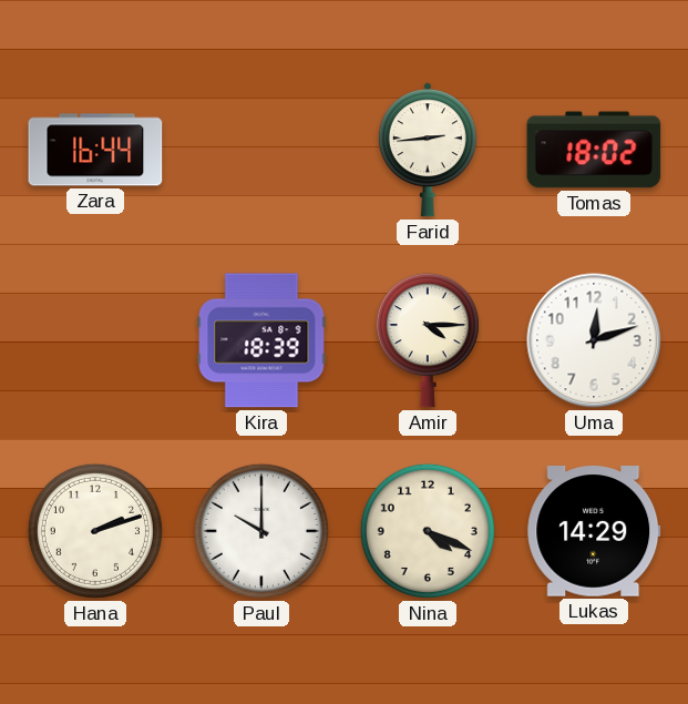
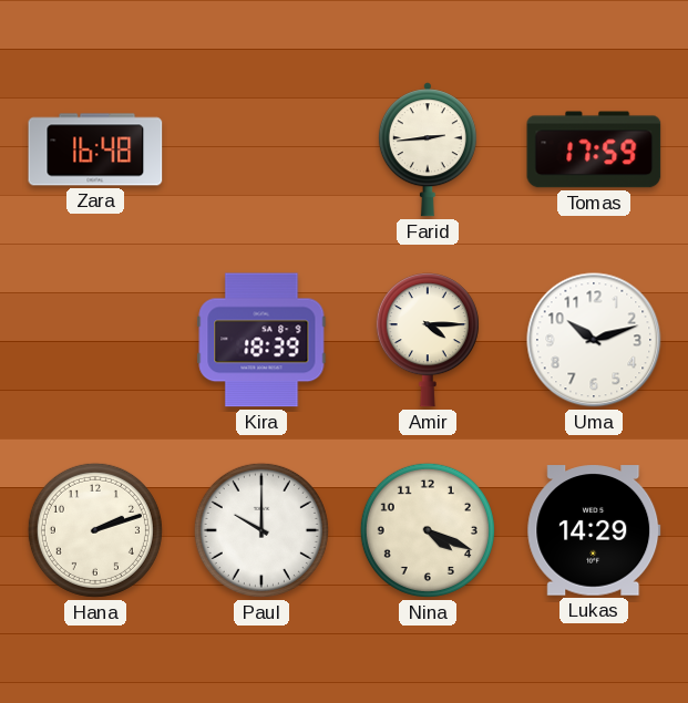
Zara: 16:44 -> 16:48
Tomas: 18:02 -> 17:59
Uma: 12:12 -> 10:12
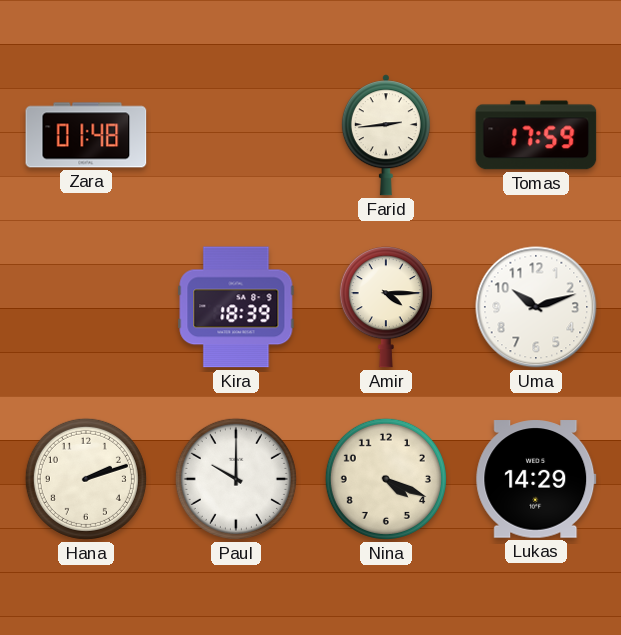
Zara: 16:48 -> 01:48
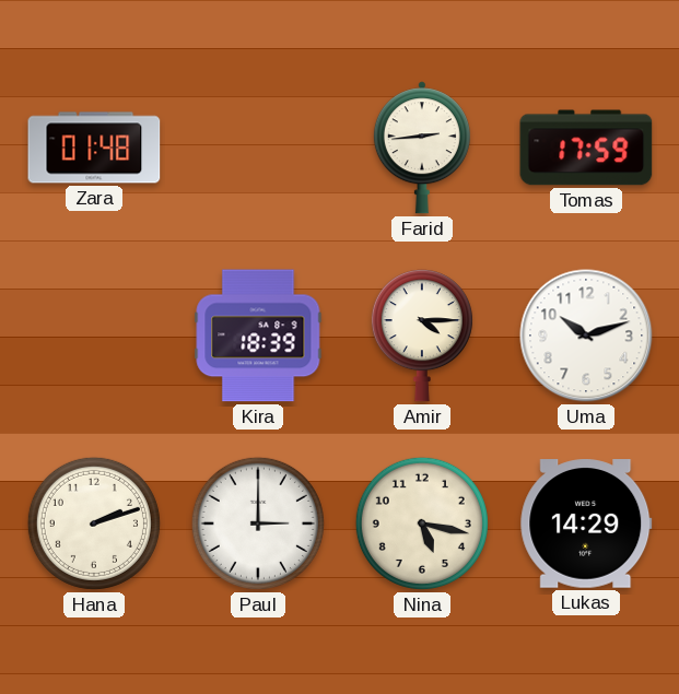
Paul: 10:00 -> 3:00
Nina: 4:19 -> 5:17
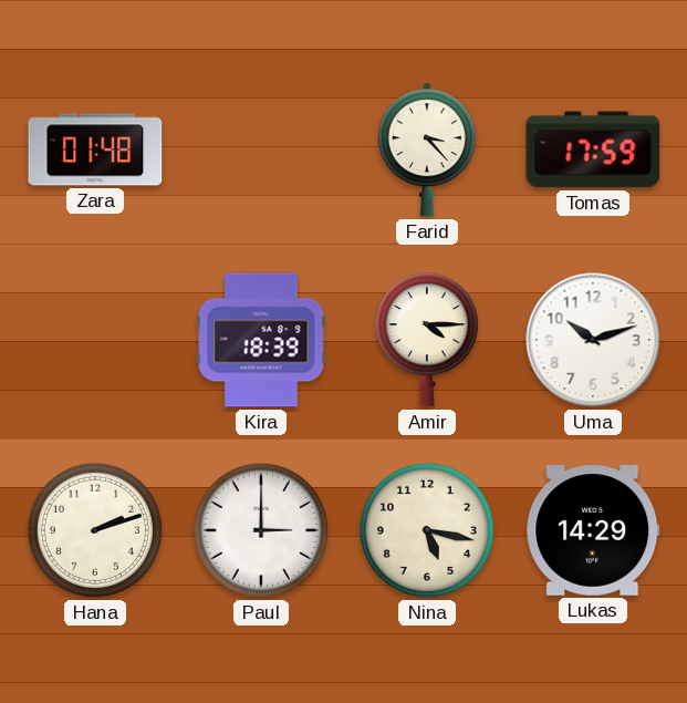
Farid: 2:44 -> 3:23
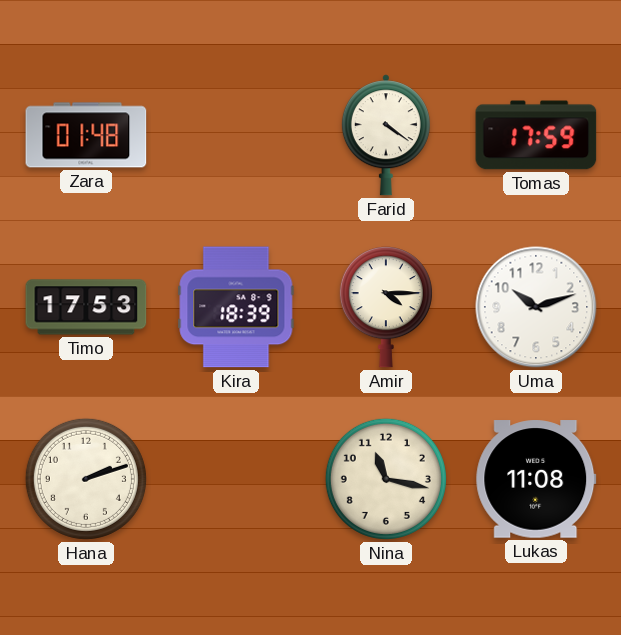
Farid: 3:23 -> 4:21
Timo: none -> 17:53
Paul: 3:00 -> none
Nina: 5:17 -> 11:17
Lukas: 14:29 -> 11:08
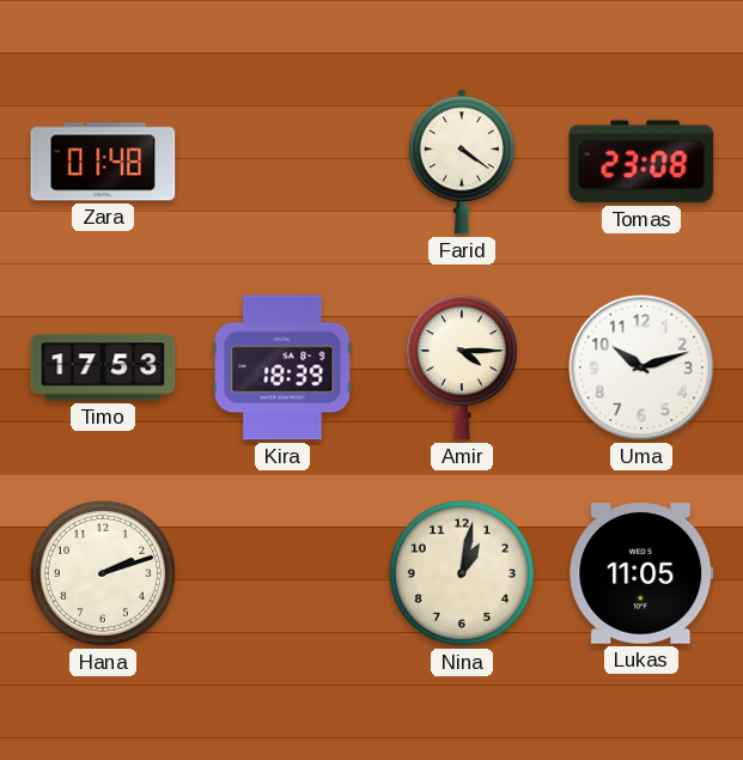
Tomas: 17:59 -> 23:08
Nina: 11:17 -> 1:02
Lukas: 11:08 -> 11:05
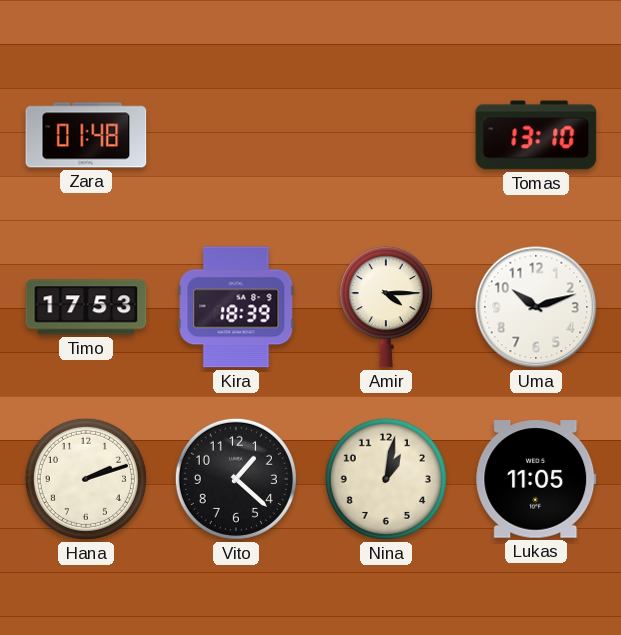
Farid: 4:21 -> none
Tomas: 23:08 -> 13:10
Vito: none -> 1:22
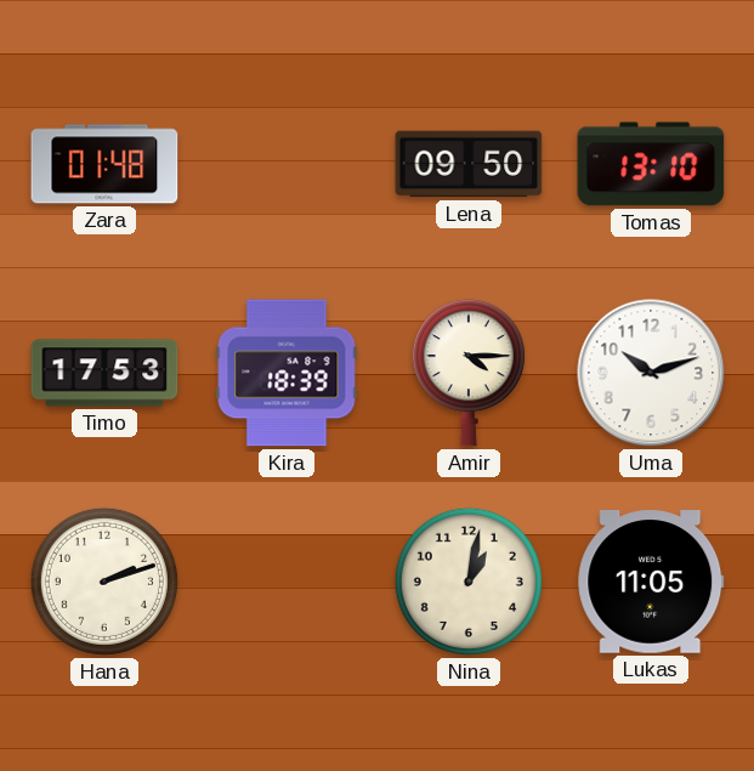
Lena: none -> 09:50
Vito: 1:22 -> none
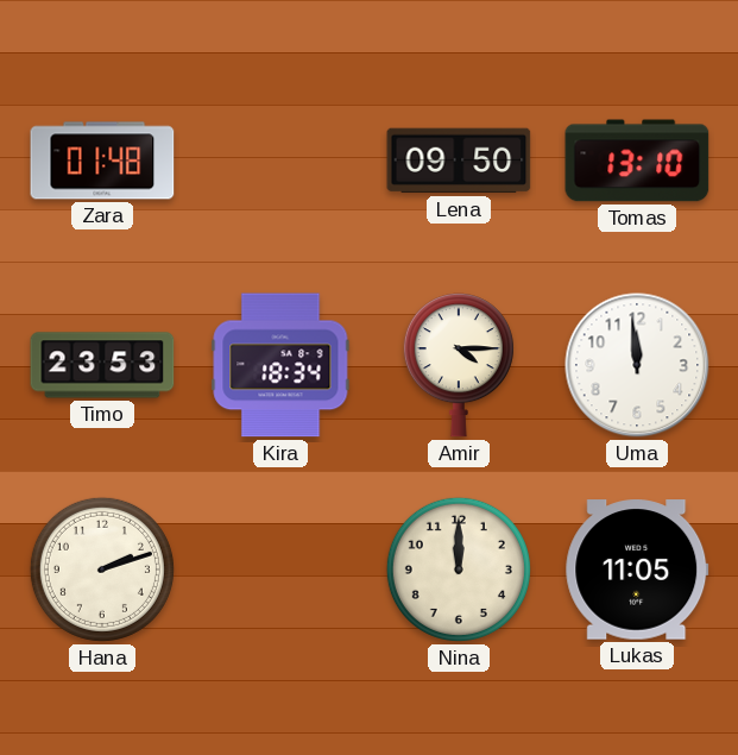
Timo: 17:53 -> 23:53
Kira: 18:39 -> 18:34
Uma: 10:12 -> 11:59
Nina: 1:02 -> 12:00
